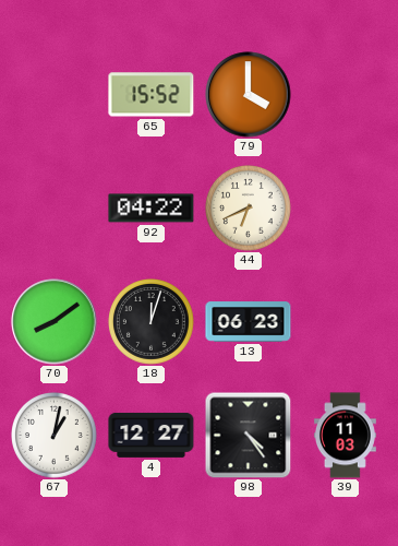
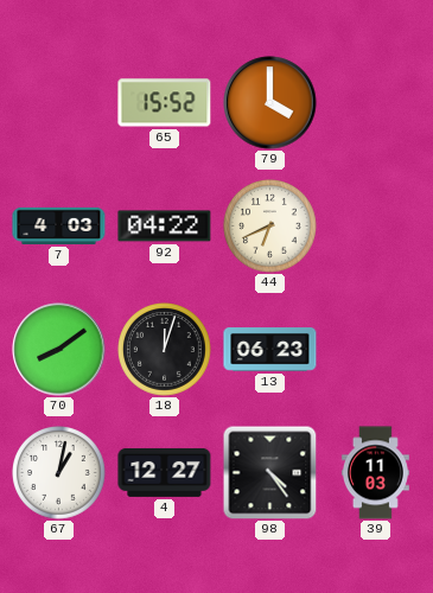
7: none -> 4:03
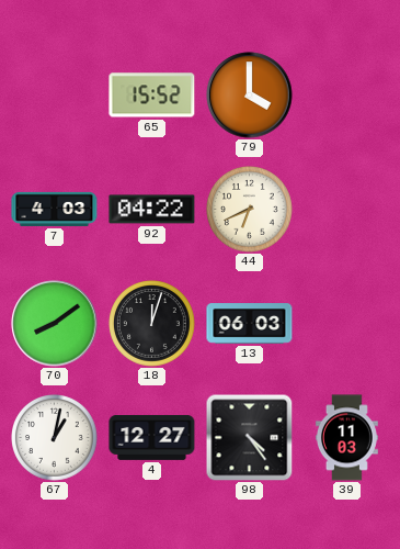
13: 06:23 -> 06:03
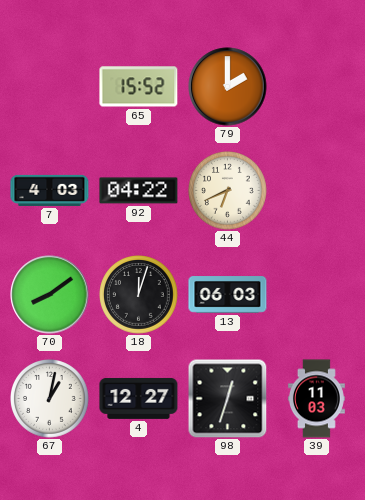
79: 4:00 -> 2:00
98: 4:24 -> 12:33
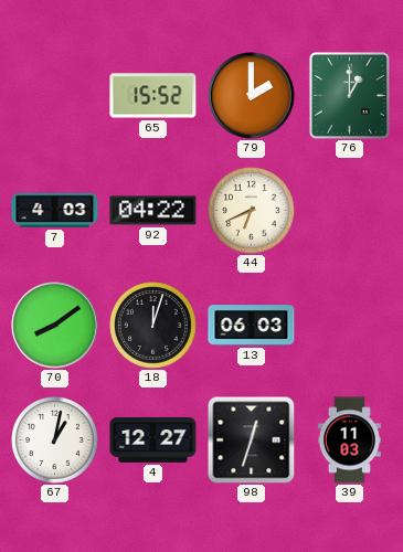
76: none -> 1:00
